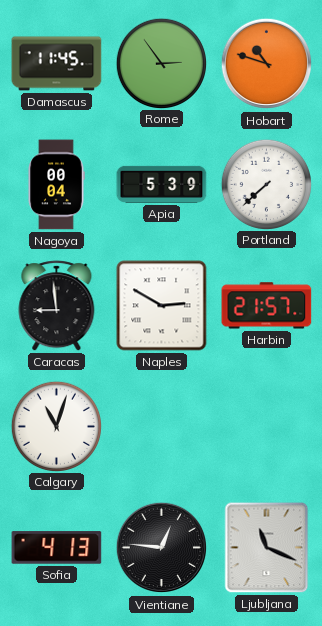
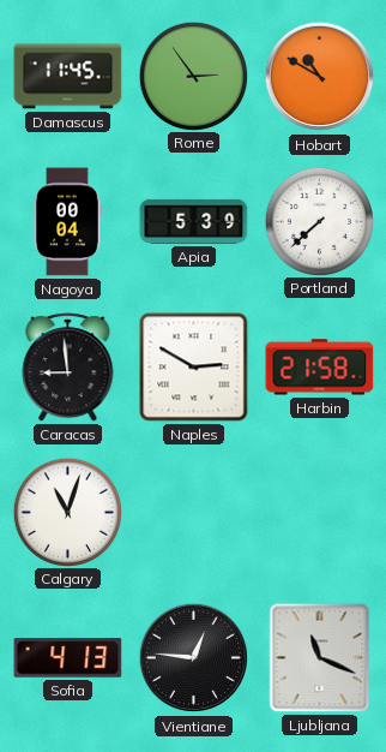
Hobart: 10:48 -> 10:50
Harbin: 21:57 -> 21:58
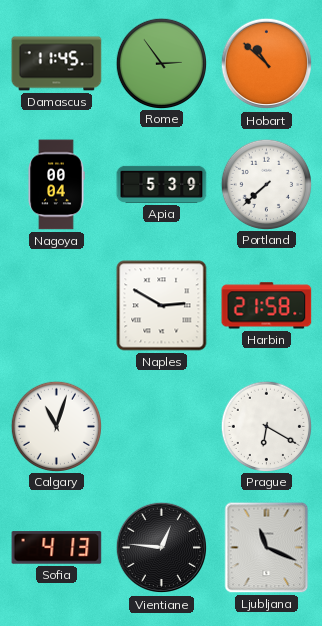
Hobart: 10:50 -> 10:52
Caracas: 8:59 -> none
Prague: none -> 6:20
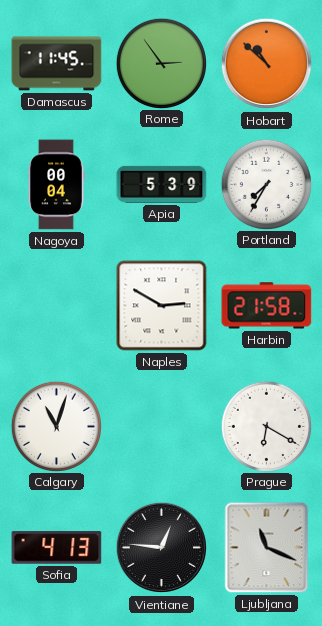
Portland: 7:38 -> 7:35
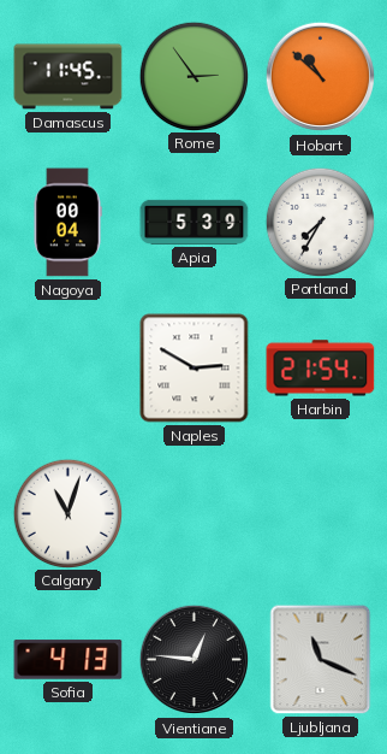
Harbin: 21:58 -> 21:54
Prague: 6:20 -> none
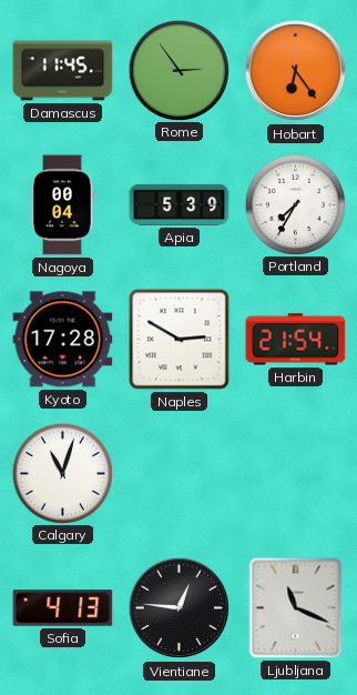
Hobart: 10:52 -> 6:24
Kyoto: none -> 17:28
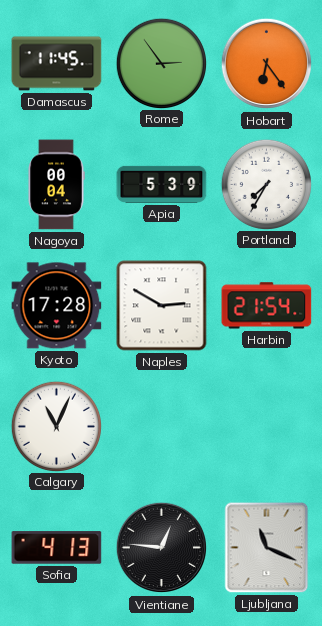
Calgary: 11:03 -> 11:04
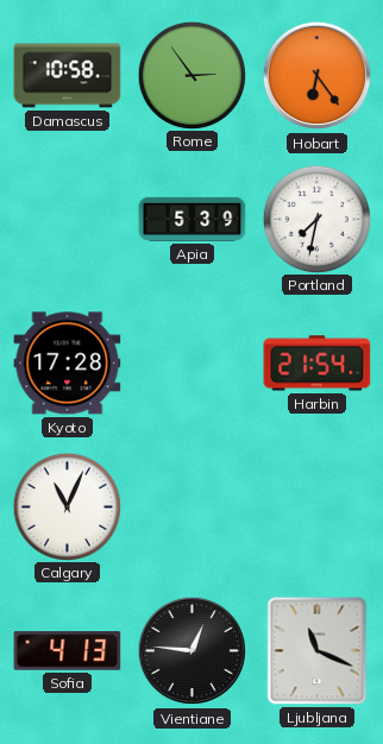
Damascus: 11:45 -> 10:58
Nagoya: 00:04 -> none
Portland: 7:35 -> 7:32
Naples: 2:50 -> none
